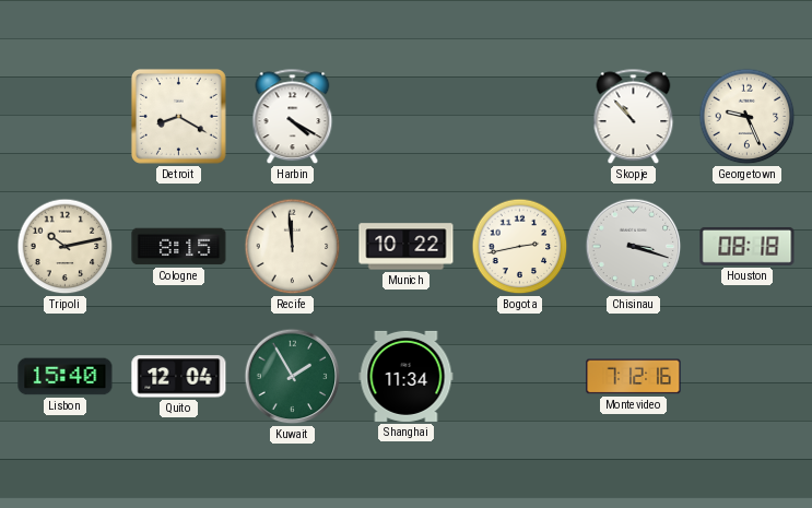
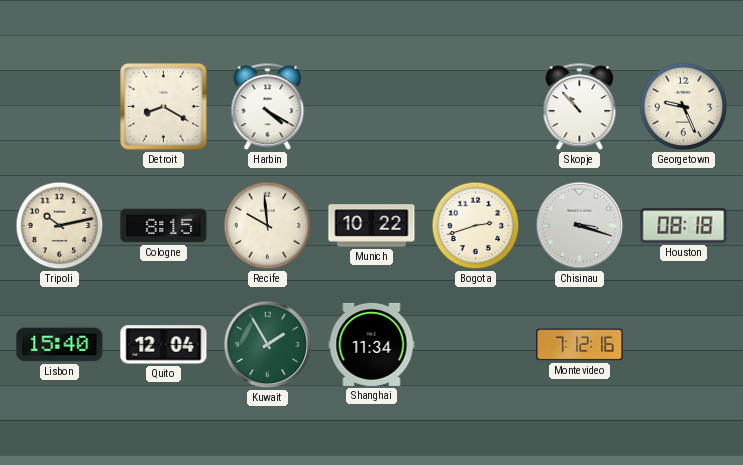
Recife: 11:59 -> 9:59
Bogota: 2:43 -> 2:42
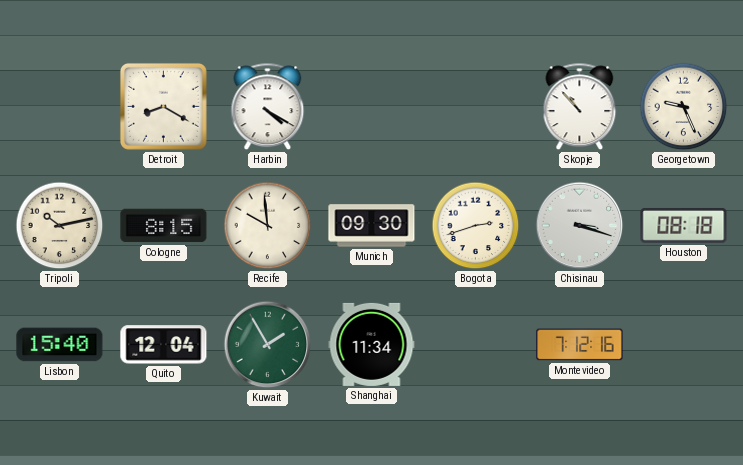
Munich: 10:22 -> 09:30
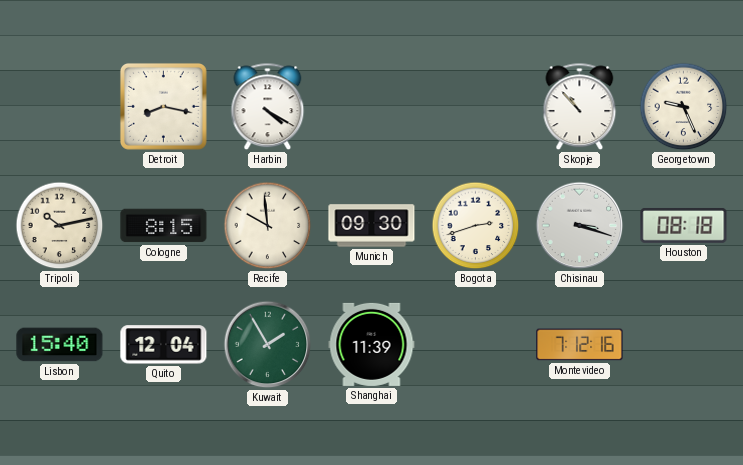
Detroit: 8:20 -> 8:17
Shanghai: 11:34 -> 11:39
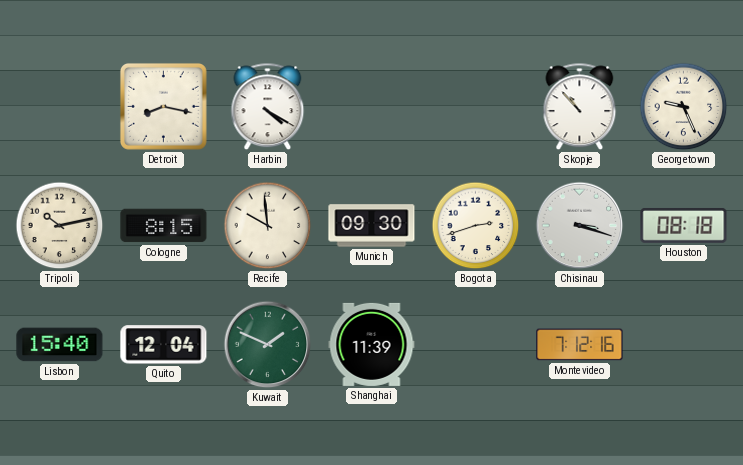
Kuwait: 1:55 -> 1:49
